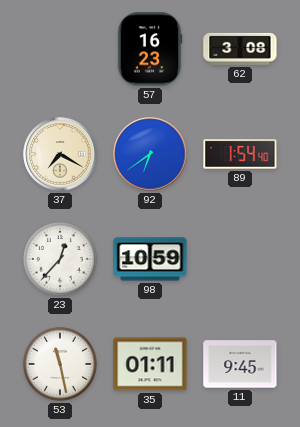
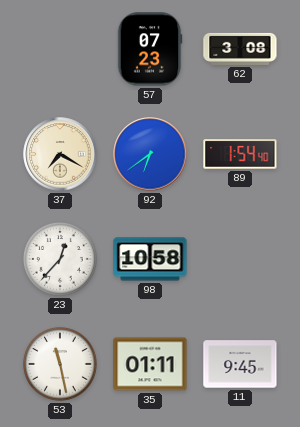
57: 16:23 -> 07:23
98: 10:59 -> 10:58
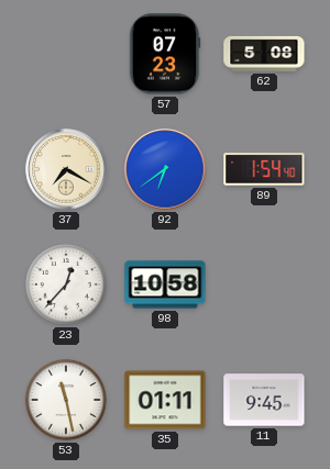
62: 3:08 -> 5:08
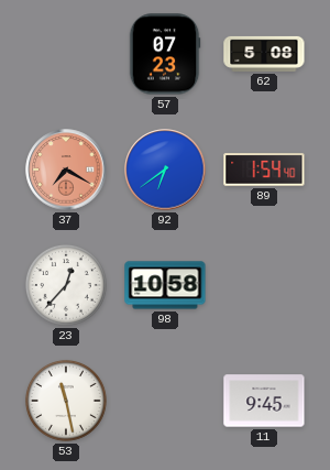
37 dial: cream -> salmon
35: 01:11 -> none
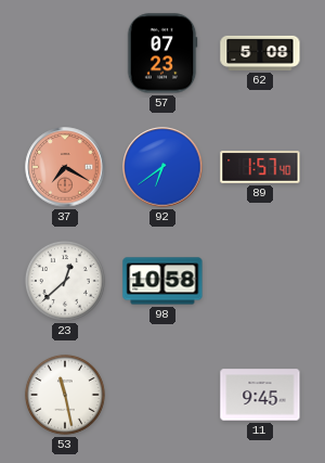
89: 1:54 -> 1:57
23: 12:37 -> 12:38
